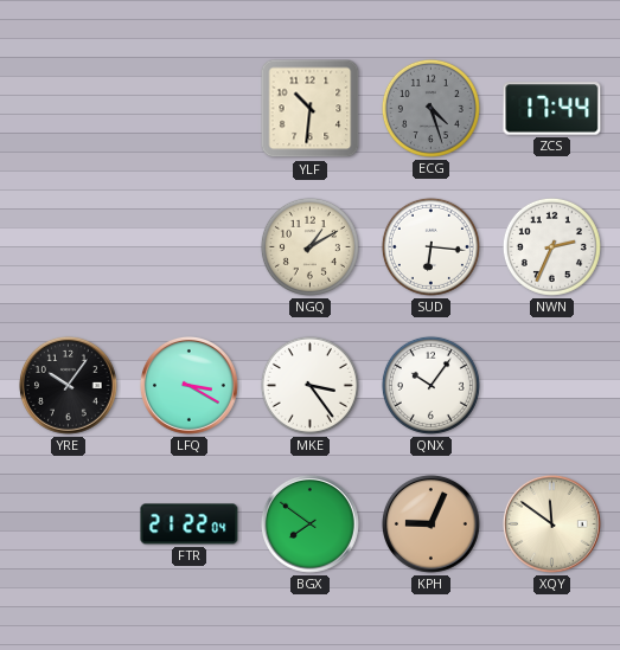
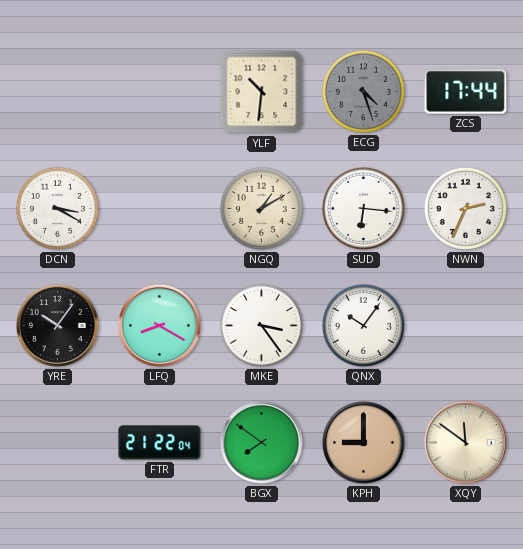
DCN: none -> 3:20
LFQ: 3:20 -> 8:20
KPH: 9:04 -> 9:00
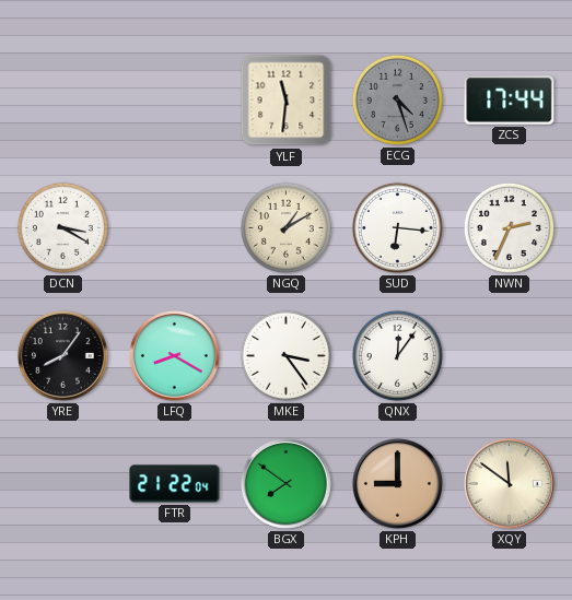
YLF: 10:31 -> 11:31
YRE: 10:06 -> 8:06
QNX: 10:06 -> 12:06
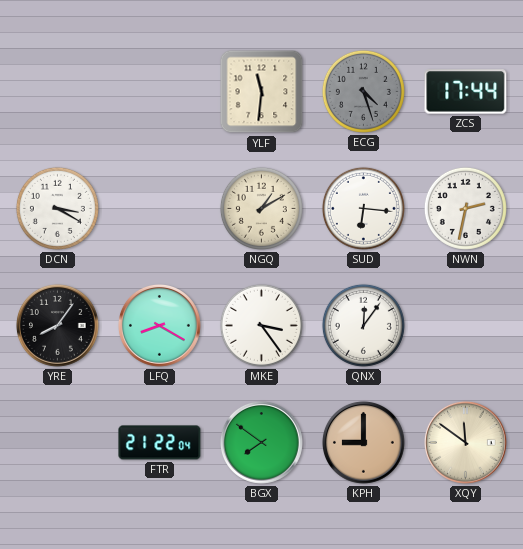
NWN: 2:34 -> 2:32
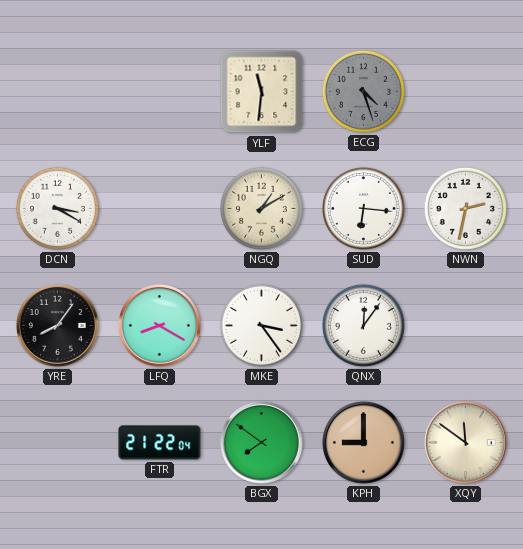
ZCS: 17:44 -> none
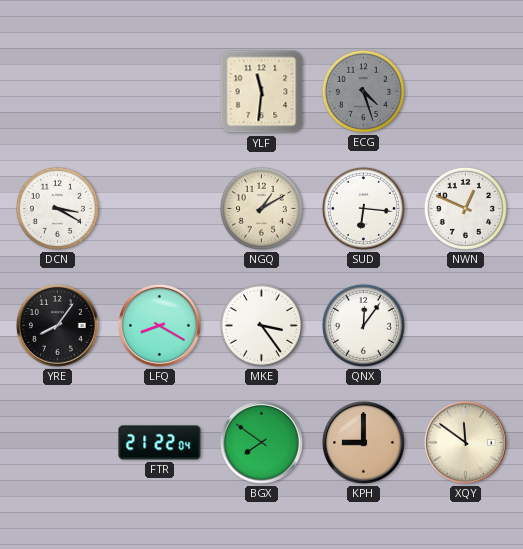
NWN: 2:32 -> 12:49
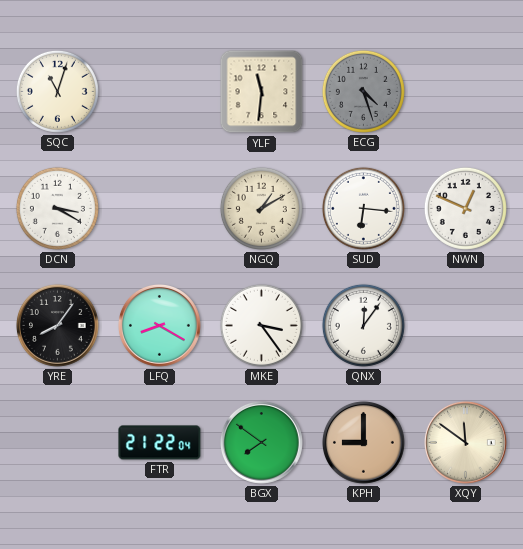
SQC: none -> 11:03
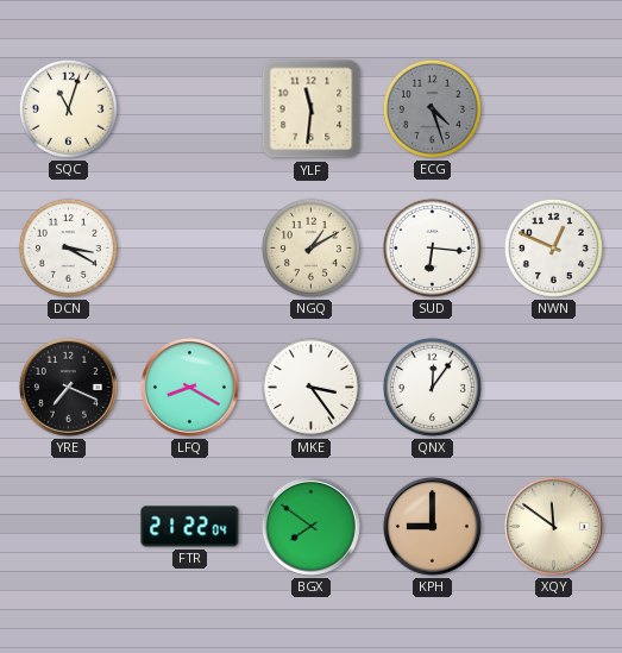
YRE: 8:06 -> 7:19
